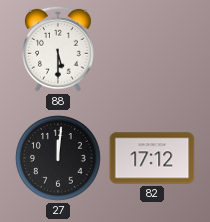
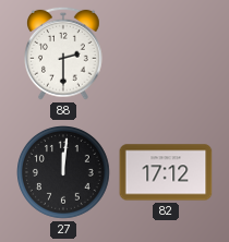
88: 5:30 -> 2:30
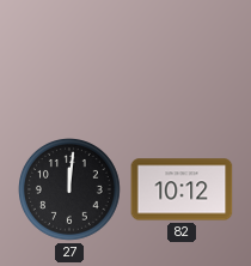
88: 2:30 -> none
82: 17:12 -> 10:12
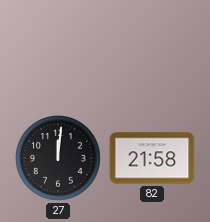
82: 10:12 -> 21:58
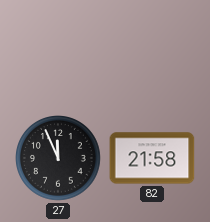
27: 12:01 -> 11:56
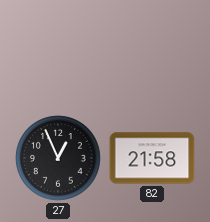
27: 11:56 -> 12:56
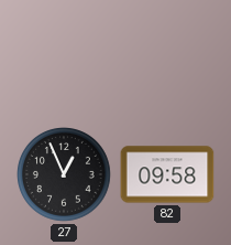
82: 21:58 -> 09:58
